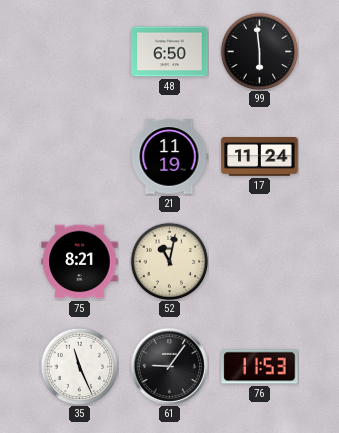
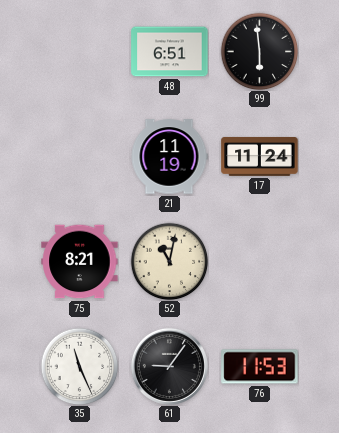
48: 6:50 -> 6:51
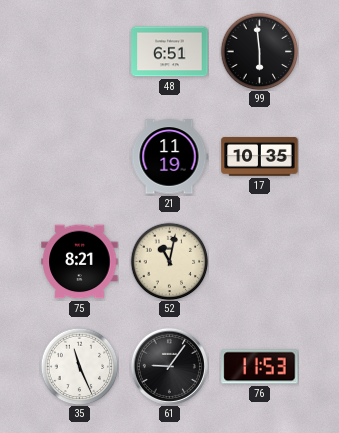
17: 11:24 -> 10:35
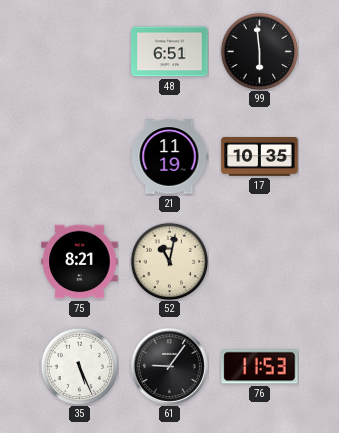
35: 11:26 -> 5:26
